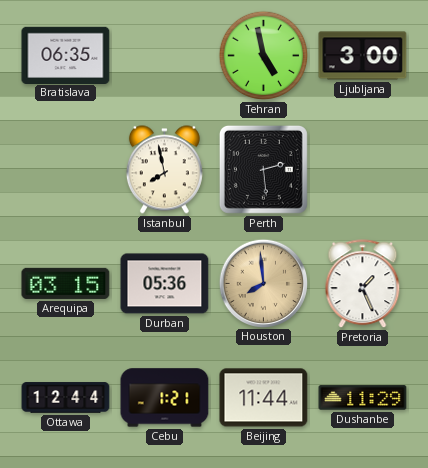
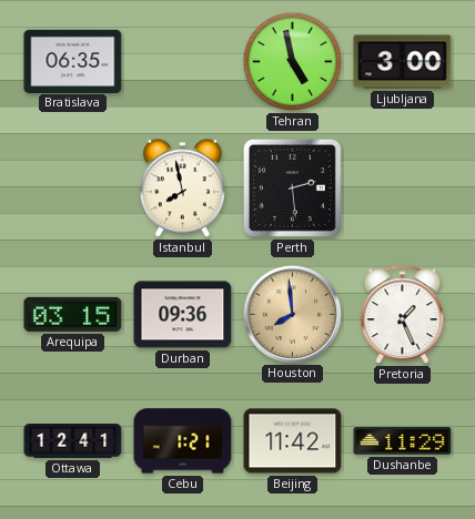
Durban: 05:36 -> 09:36
Ottawa: 12:44 -> 12:41
Beijing: 11:44 -> 11:42
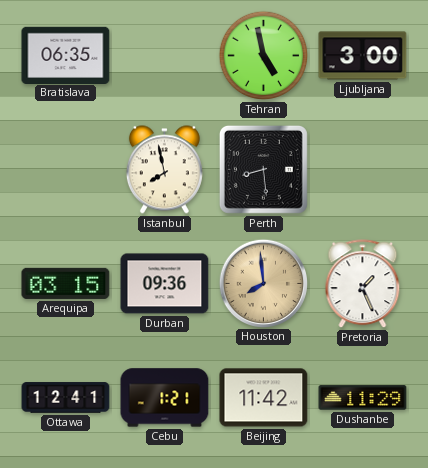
Perth: 2:29 -> 8:29
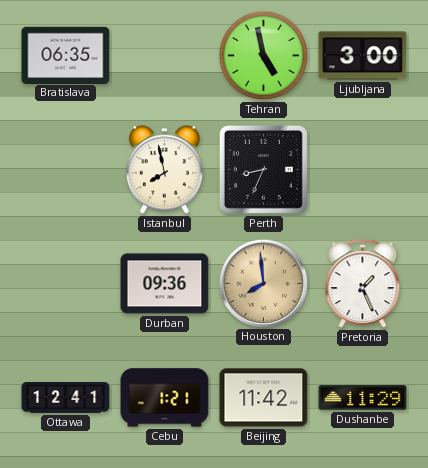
Perth: 8:29 -> 8:34
Arequipa: 03:15 -> none
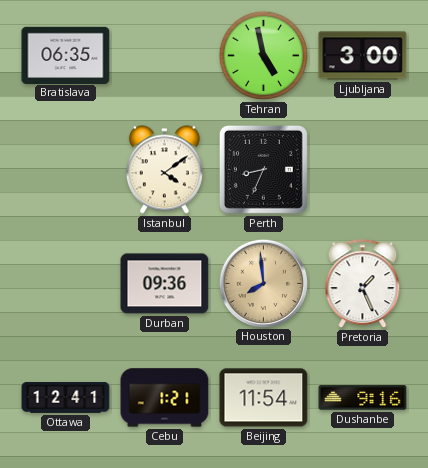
Istanbul: 7:58 -> 4:09
Beijing: 11:42 -> 11:54
Dushanbe: 11:29 -> 9:16
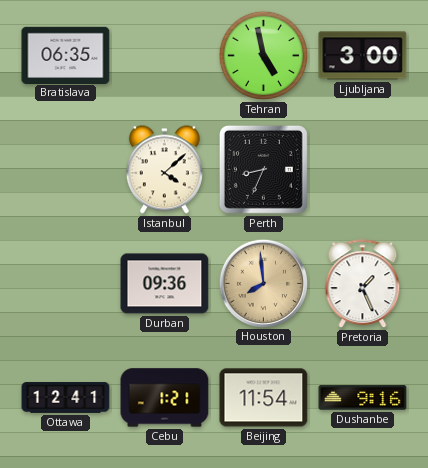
Istanbul: 4:09 -> 4:08
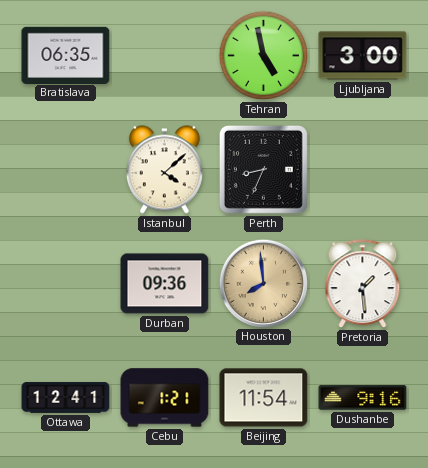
Pretoria: 1:26 -> 1:29
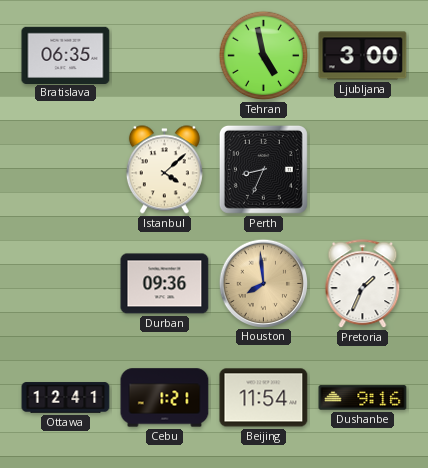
Pretoria: 1:29 -> 1:34
